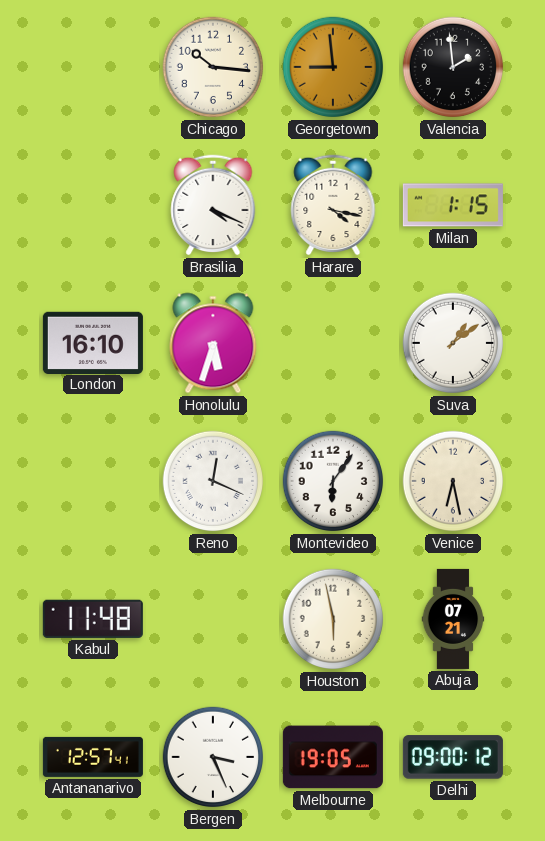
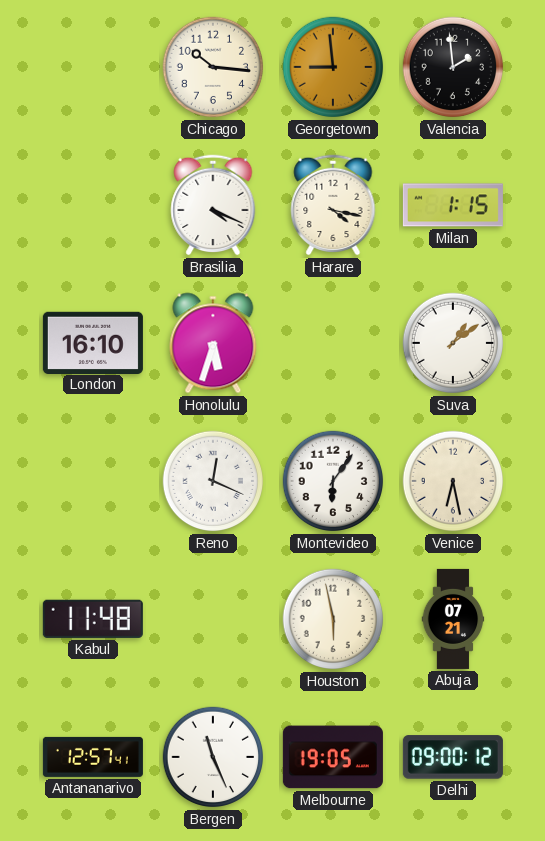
Bergen: 3:26 -> 11:26
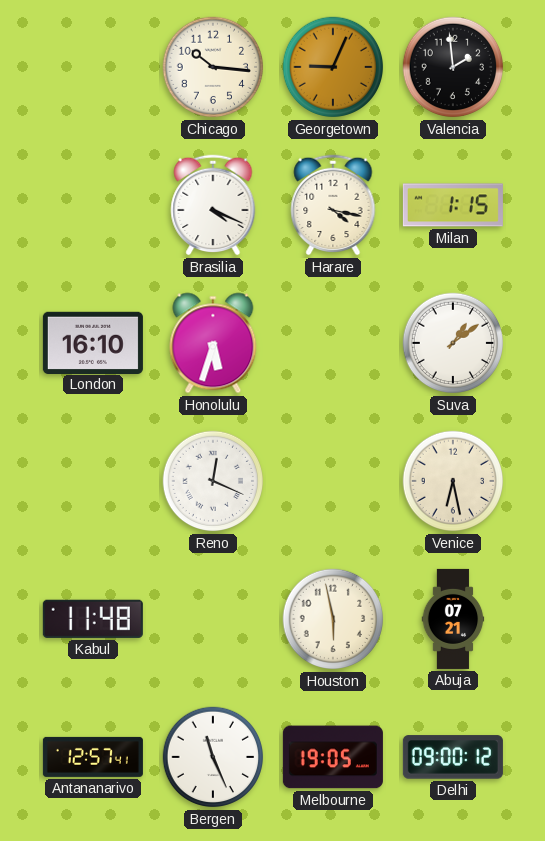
Georgetown: 8:59 -> 9:04
Montevideo: 6:06 -> none
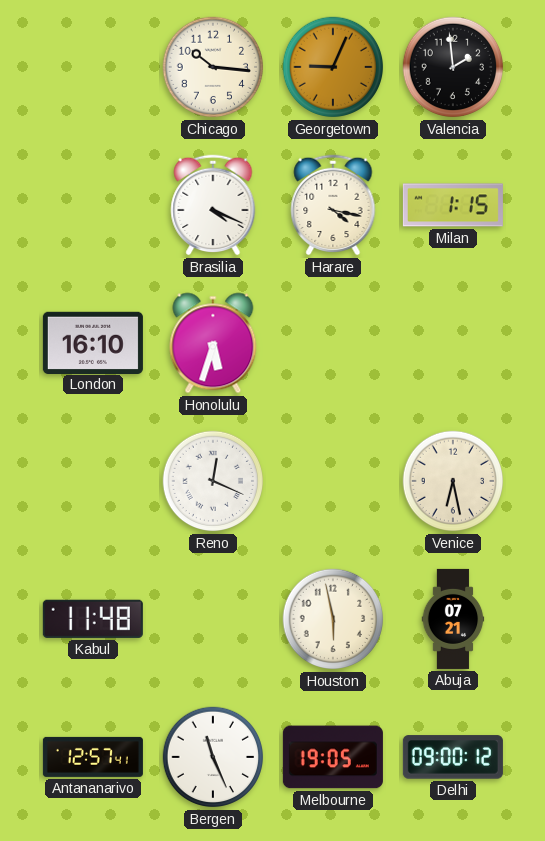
Suva: 1:09 -> none
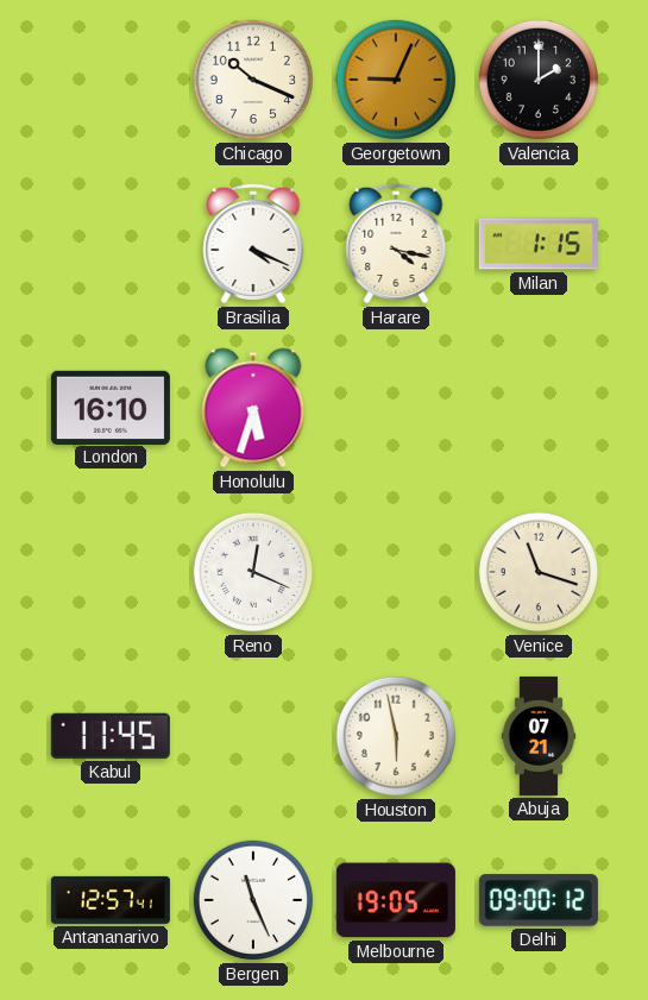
Chicago: 10:16 -> 10:19
Valencia: 1:59 -> 2:00
Venice: 6:28 -> 11:18
Kabul: 11:48 -> 11:45
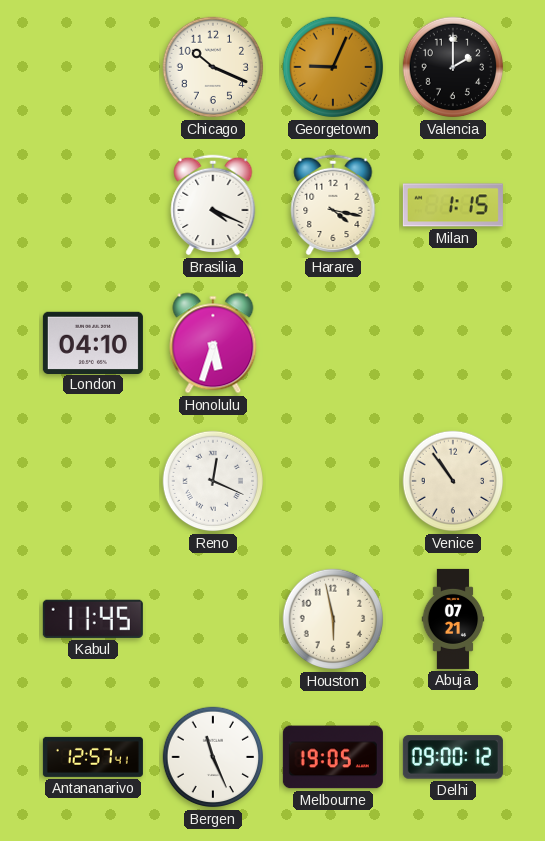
London: 16:10 -> 04:10
Venice: 11:18 -> 10:54
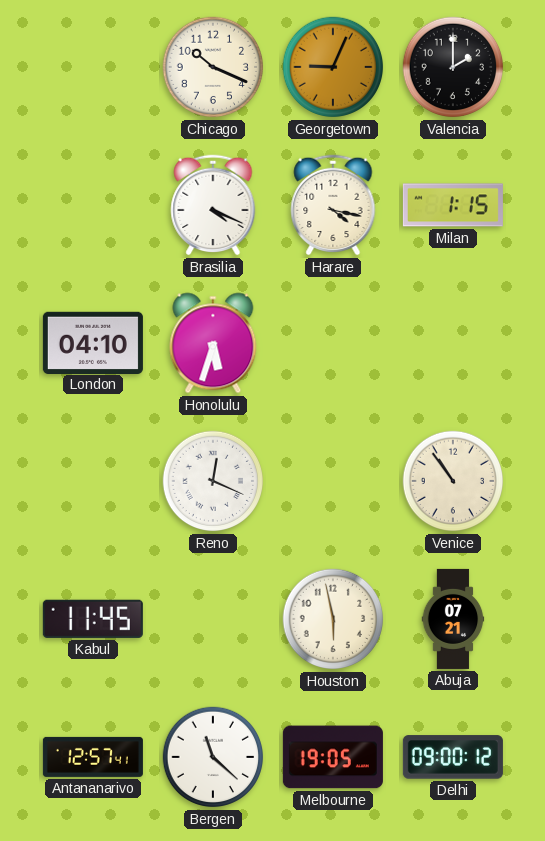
Bergen: 11:26 -> 11:22
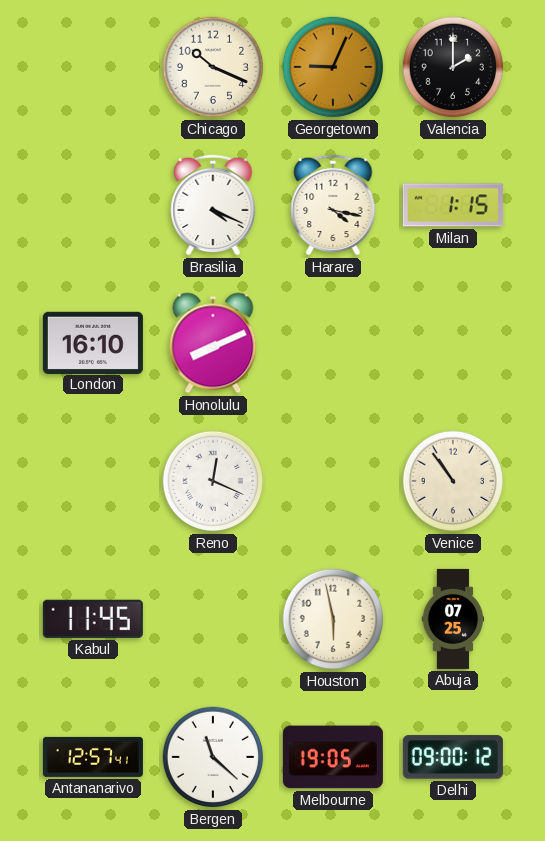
London: 04:10 -> 16:10
Honolulu: 5:33 -> 8:11
Abuja: 07:21 -> 07:25
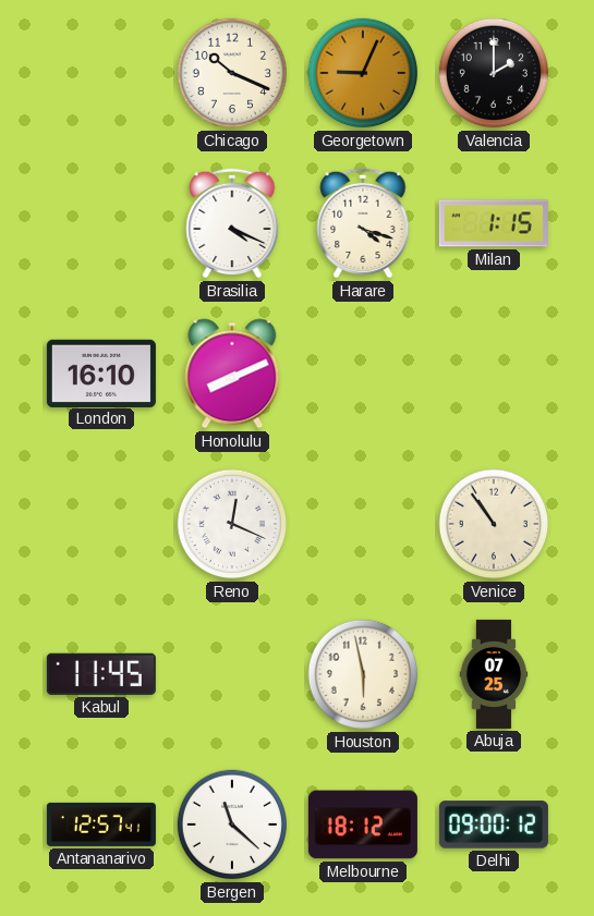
Harare: 4:17 -> 4:18
Melbourne: 19:05 -> 18:12
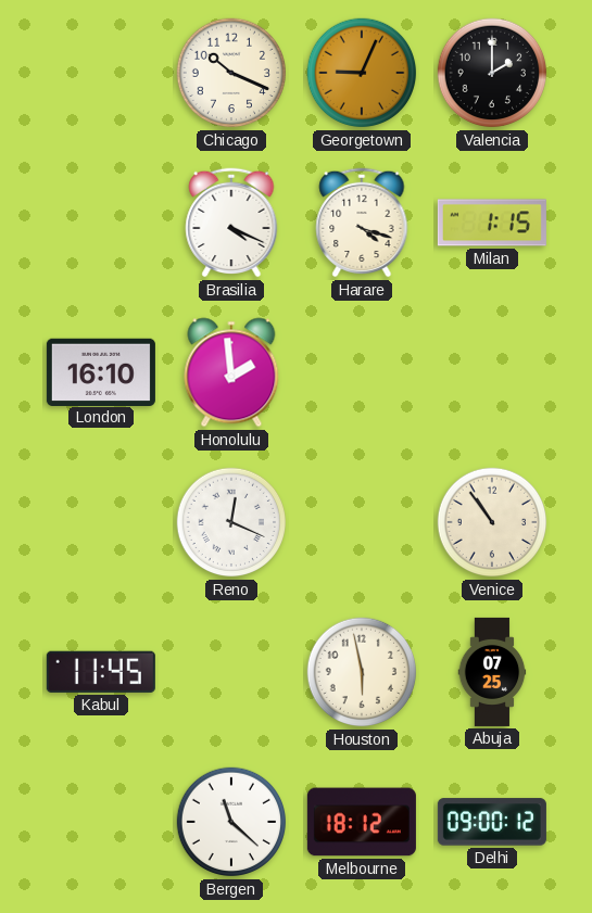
Honolulu: 8:11 -> 1:59
Antananarivo: 12:57 -> none
